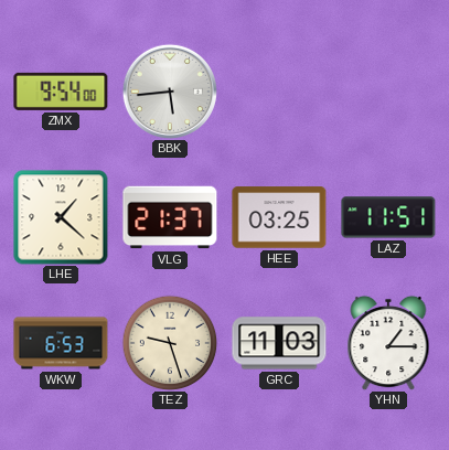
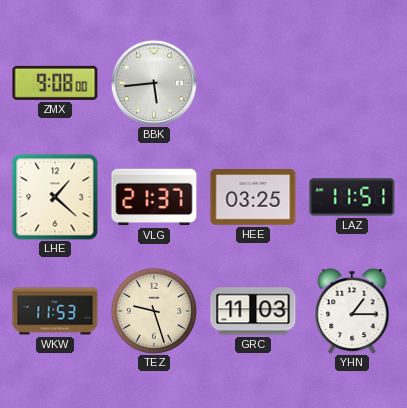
ZMX: 9:54 -> 9:08
WKW: 6:53 -> 11:53
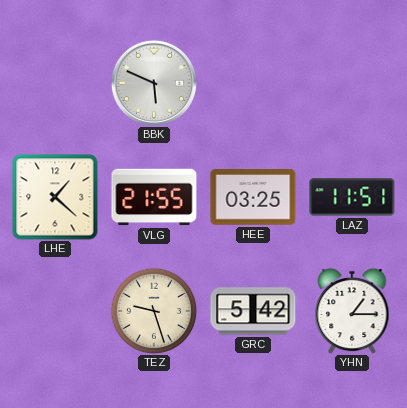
ZMX: 9:08 -> none
BBK: 5:44 -> 5:49
VLG: 21:37 -> 21:55
WKW: 11:53 -> none
GRC: 11:03 -> 5:42
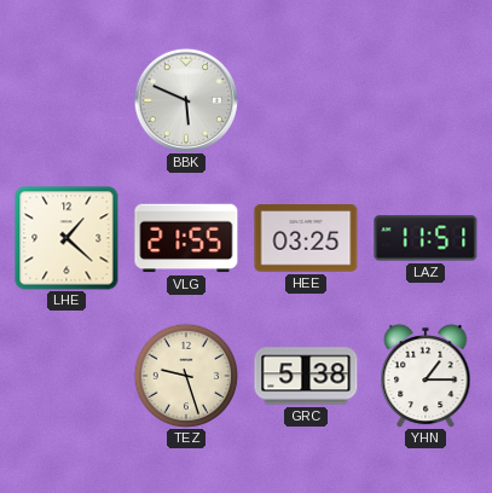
GRC: 5:42 -> 5:38
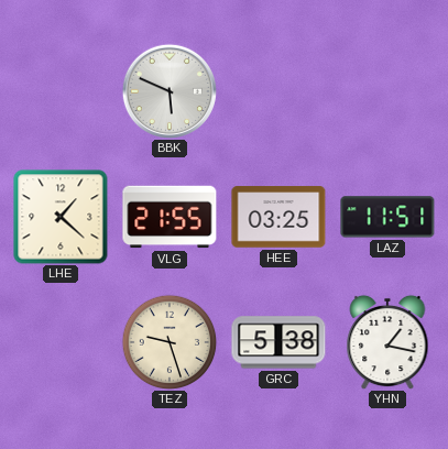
YHN: 1:15 -> 1:17
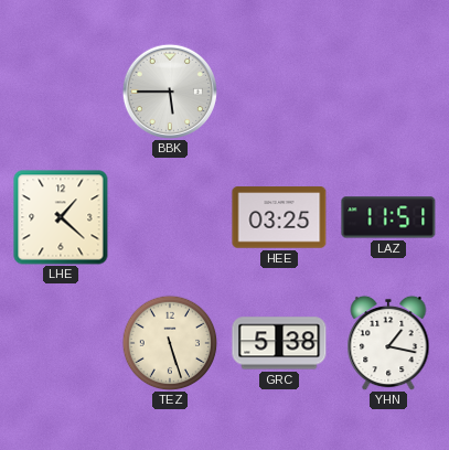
BBK: 5:49 -> 5:45
VLG: 21:55 -> none
TEZ: 9:27 -> 5:27
